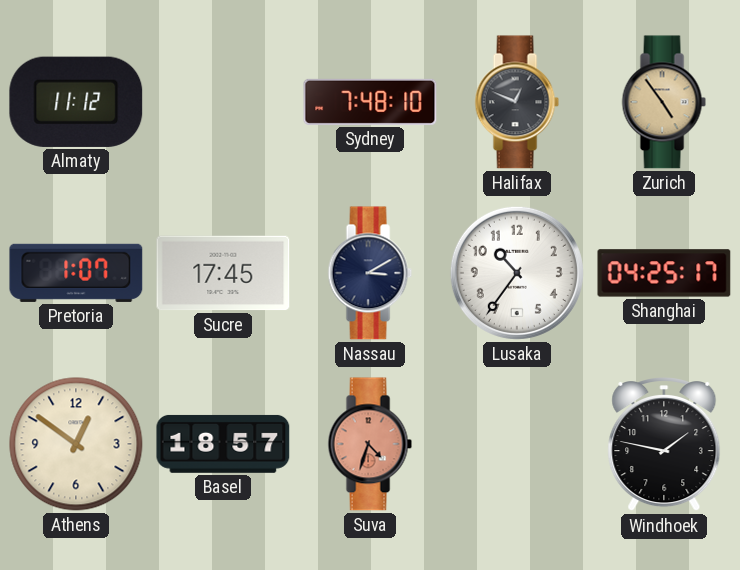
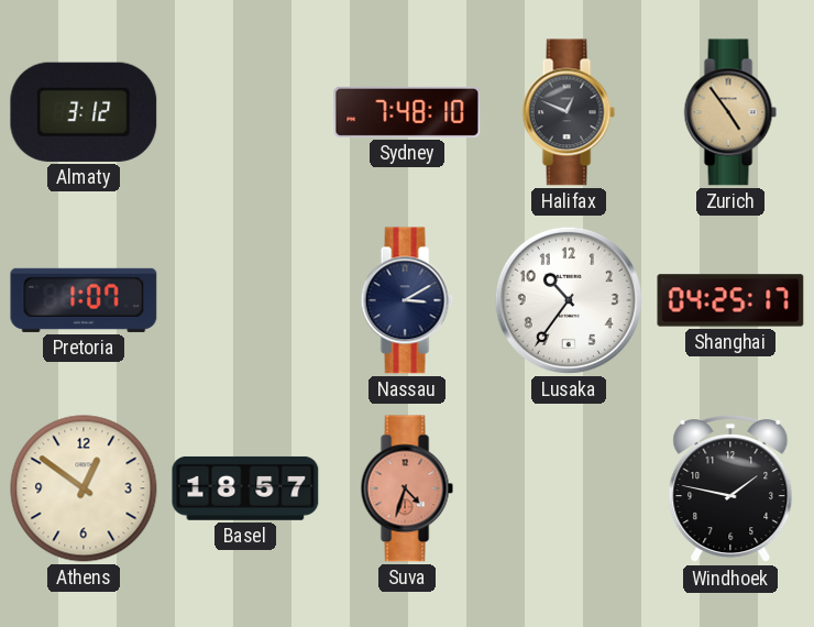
Almaty: 11:12 -> 3:12
Sucre: 17:45 -> none
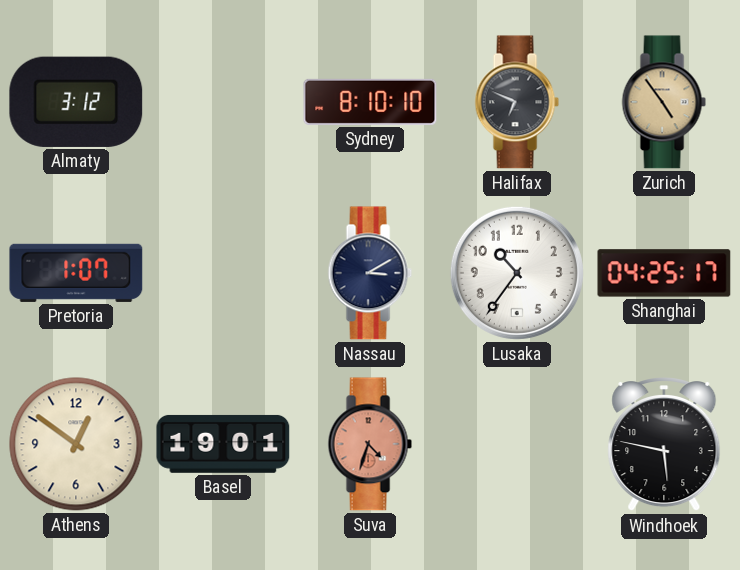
Sydney: 7:48 -> 8:10
Halifax: 12:49 -> 6:49
Basel: 18:57 -> 19:01
Windhoek: 1:47 -> 5:47
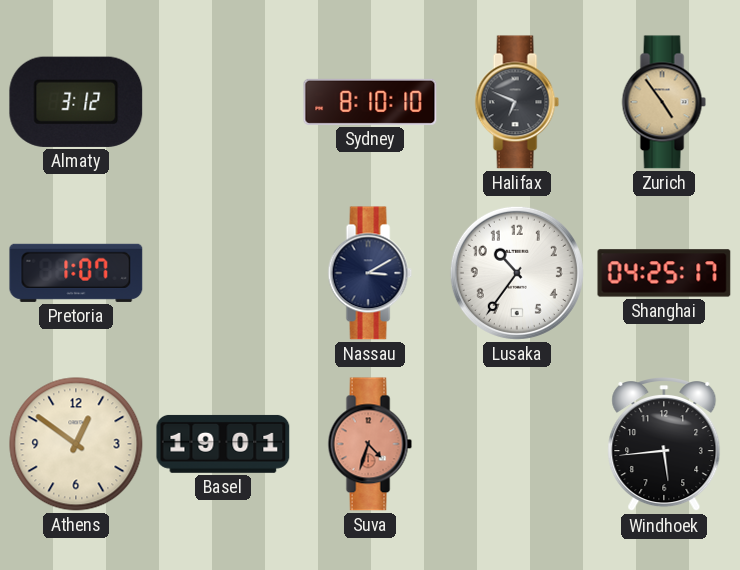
Windhoek: 5:47 -> 5:44
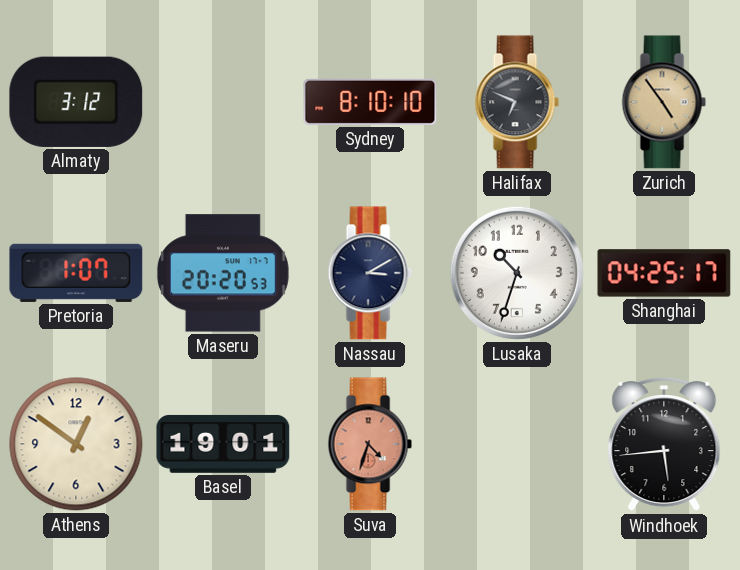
Maseru: none -> 20:20
Lusaka: 10:36 -> 10:33
